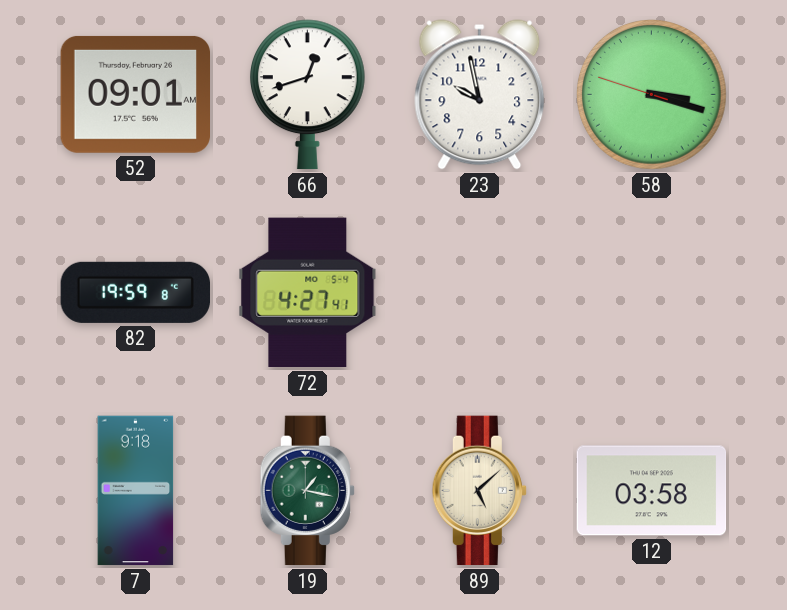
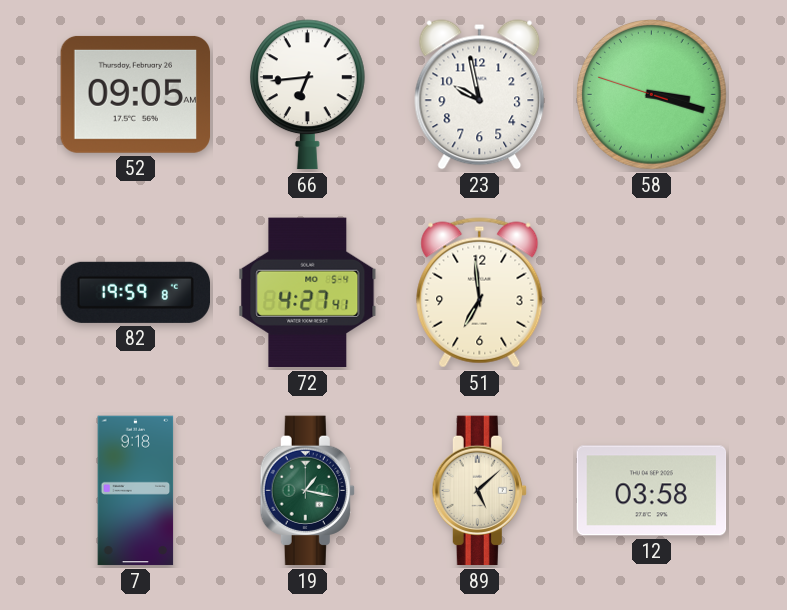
52: 09:01 -> 09:05
66: 12:42 -> 6:44
51: none -> 6:59
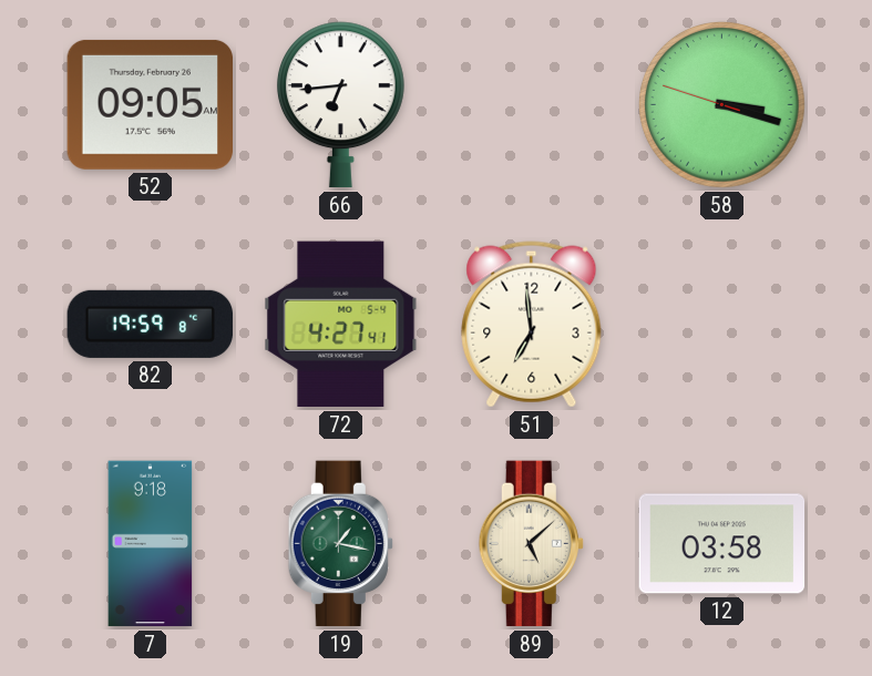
23: 9:58 -> none
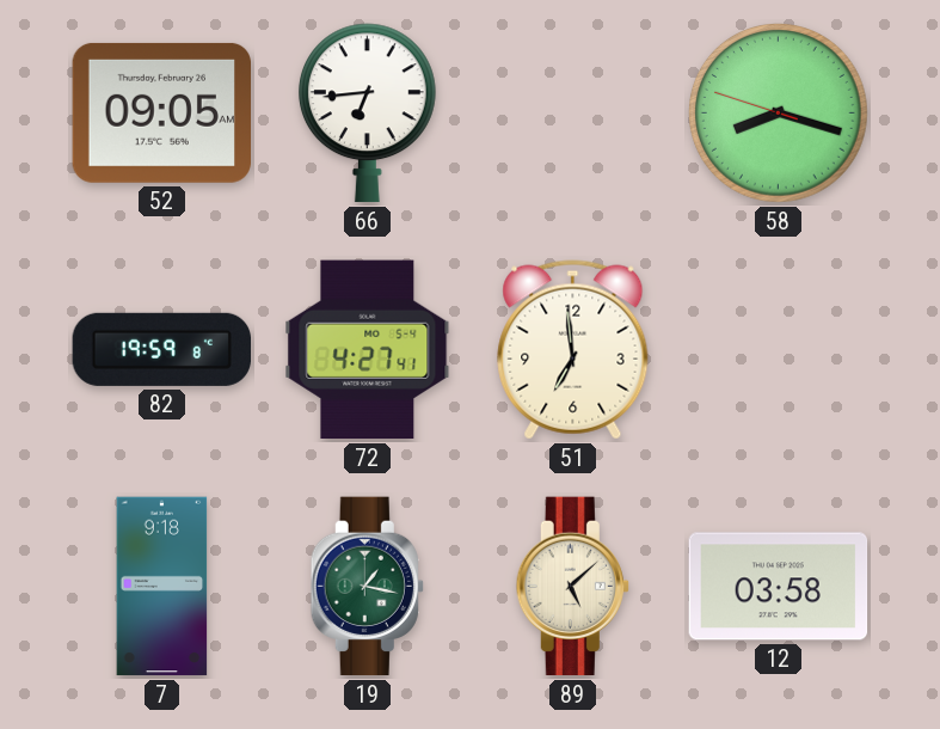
58: 3:17 -> 8:17
